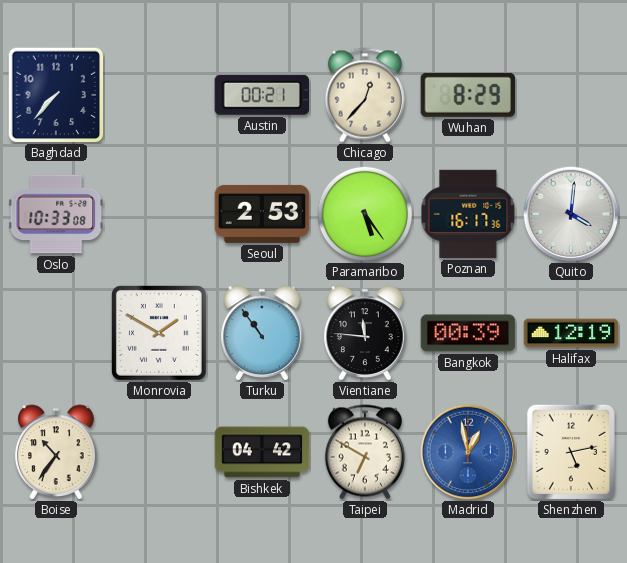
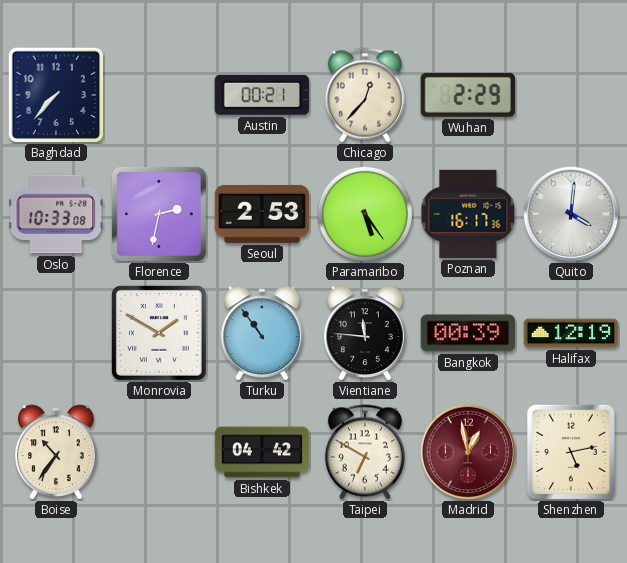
Wuhan: 8:29 -> 2:29
Florence: none -> 2:32
Madrid dial: blue -> burgundy
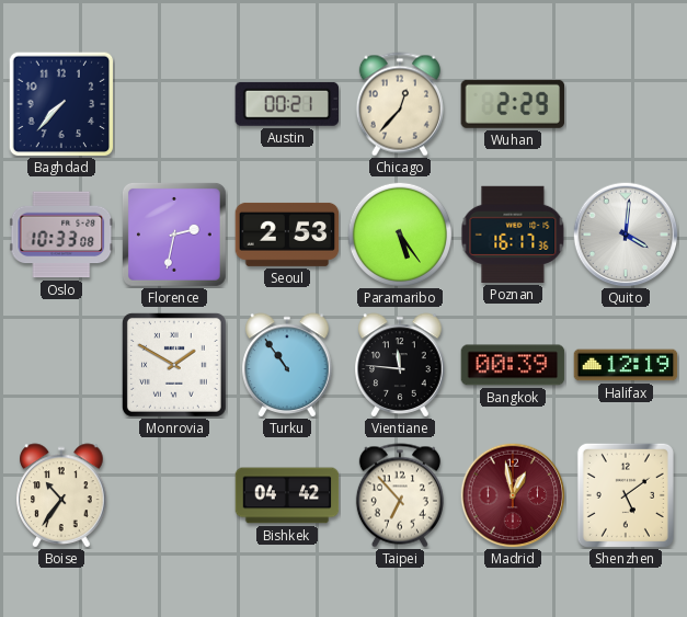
Taipei: 6:50 -> 6:53
Shenzhen: 5:13 -> 5:09
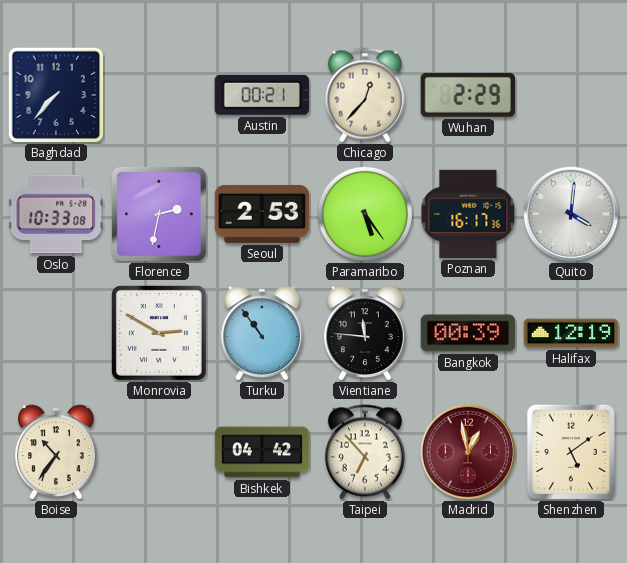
Monrovia: 1:50 -> 2:50
